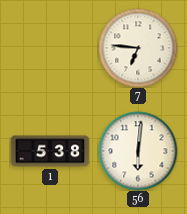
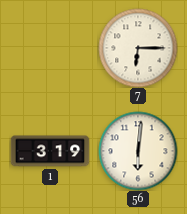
7: 6:46 -> 6:15
1: 5:38 -> 3:19
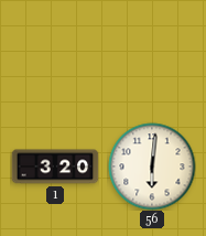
7: 6:15 -> none
1: 3:19 -> 3:20
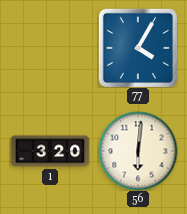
77: none -> 4:05
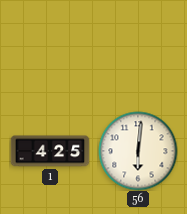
77: 4:05 -> none
1: 3:20 -> 4:25
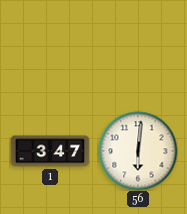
1: 4:25 -> 3:47
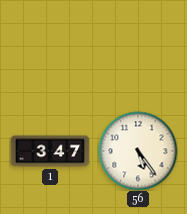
56: 6:01 -> 5:24
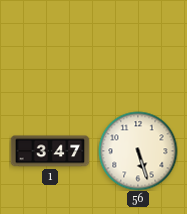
56: 5:24 -> 5:27
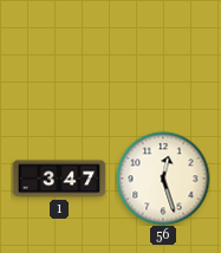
56: 5:27 -> 12:27
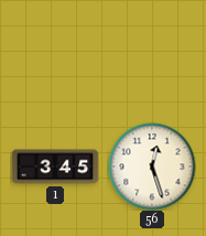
1: 3:47 -> 3:45
